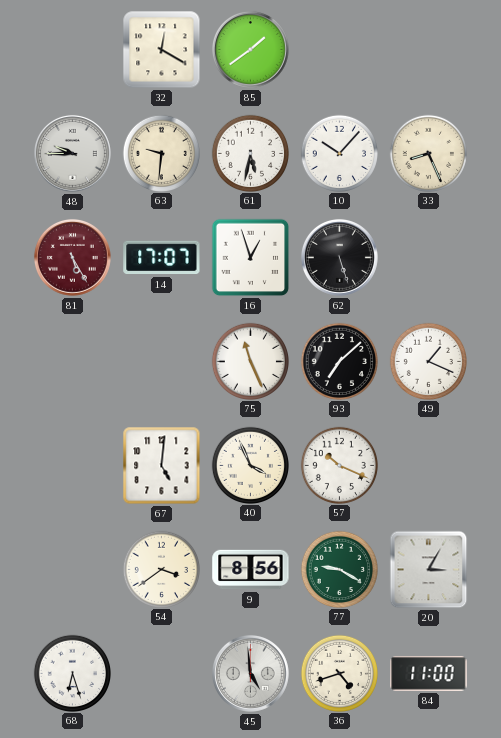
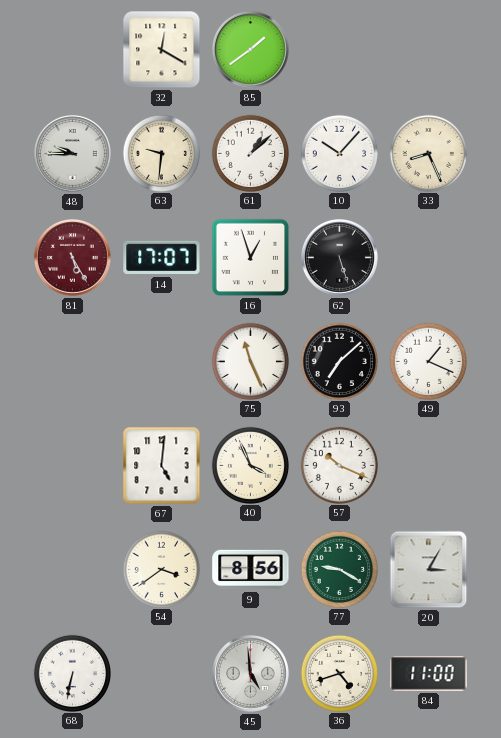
61: 5:32 -> 1:08
68: 6:27 -> 6:32
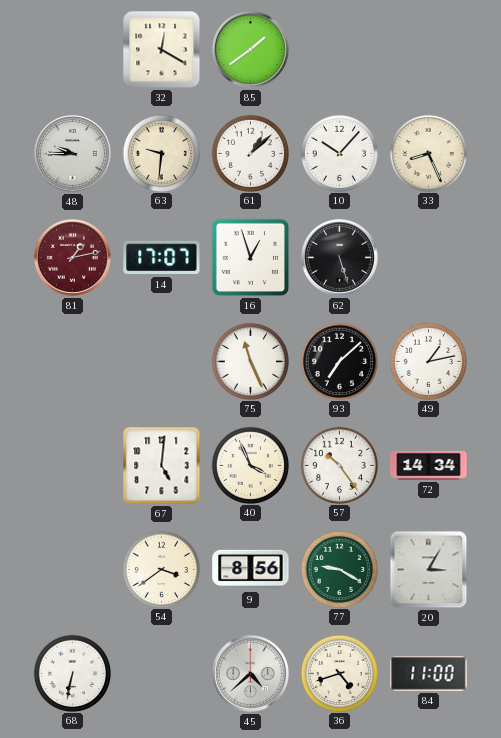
81: 5:25 -> 1:13
49: 1:19 -> 1:13
57: 10:19 -> 10:24
72: none -> 14:34
45: 4:59 -> 4:38
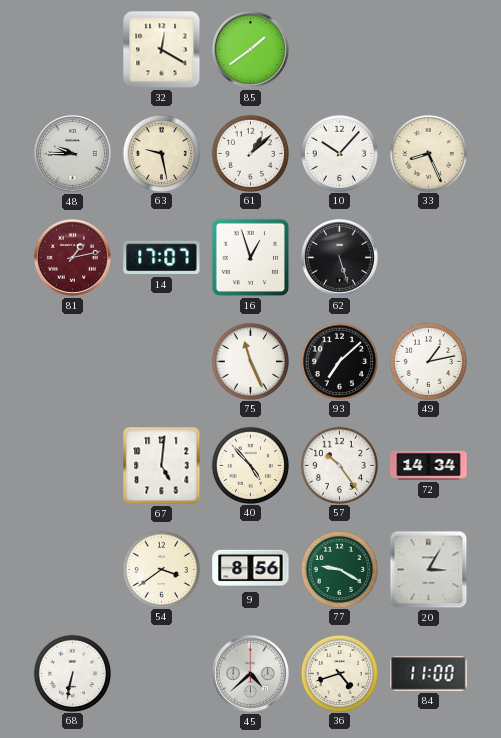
63: 9:31 -> 9:28
40: 3:56 -> 4:53
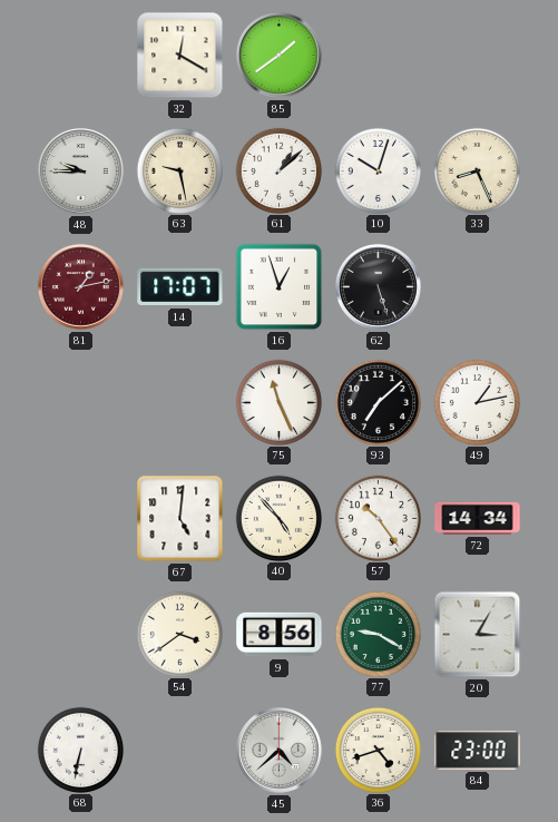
10: 10:07 -> 10:03
84: 11:00 -> 23:00
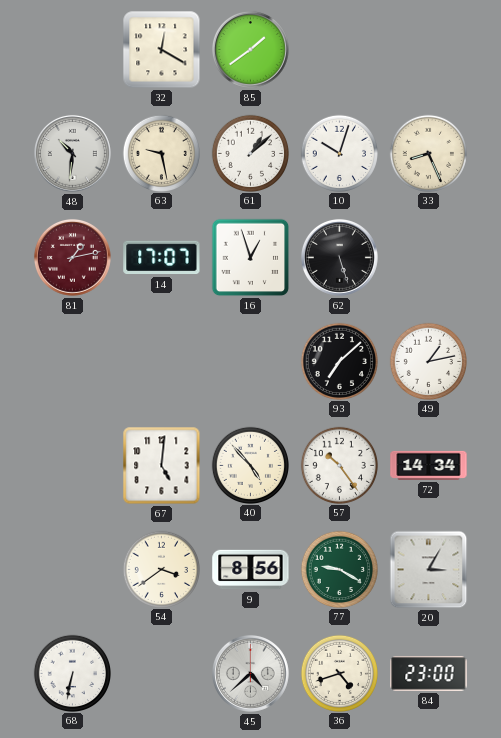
48: 9:45 -> 10:31
75: 11:26 -> none
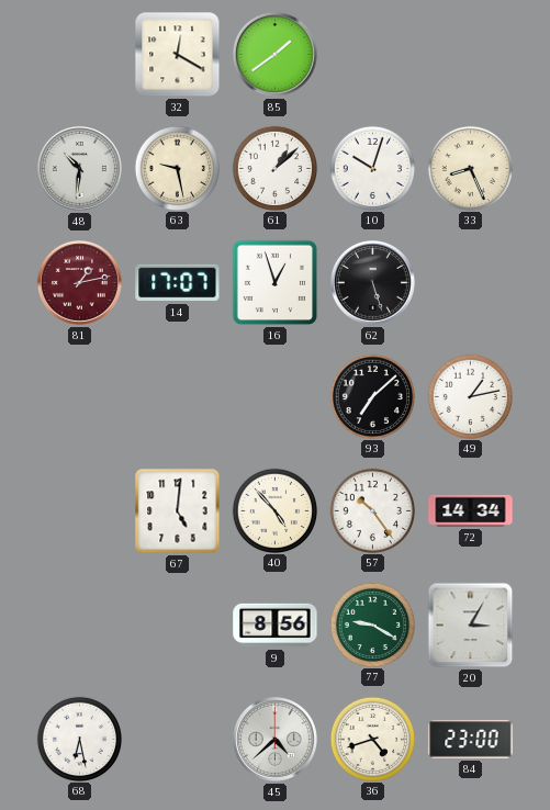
54: 3:39 -> none
68: 6:32 -> 6:28
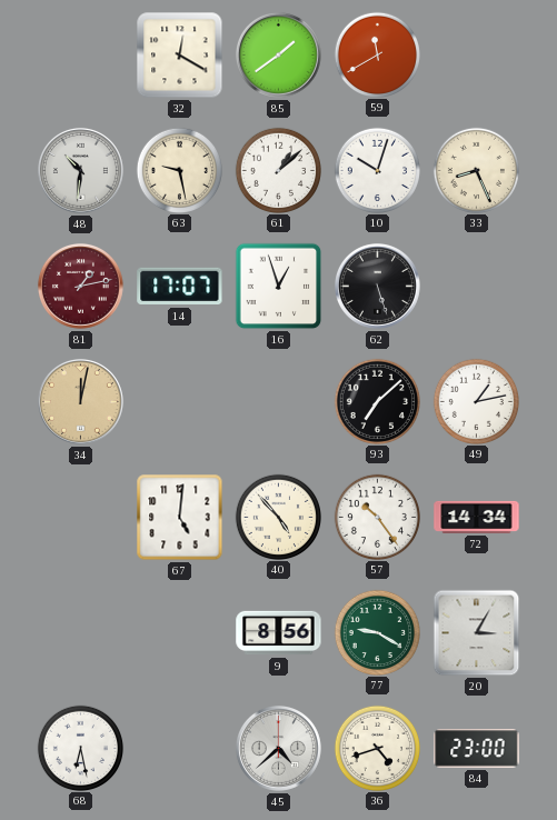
59: none -> 11:40
34: none -> 12:02
